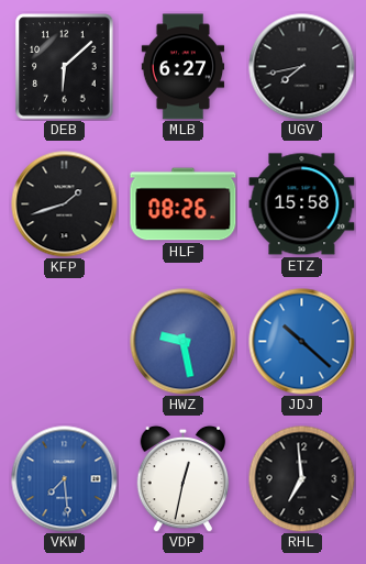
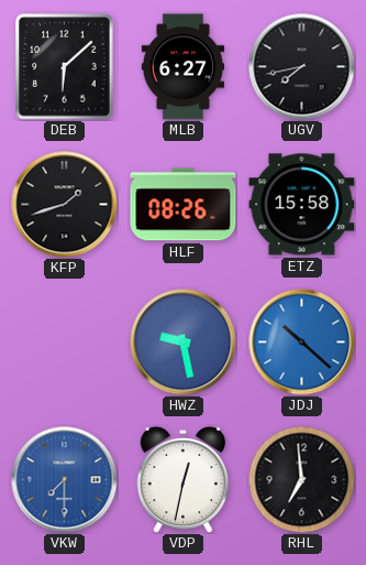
VKW: 7:29 -> 7:30
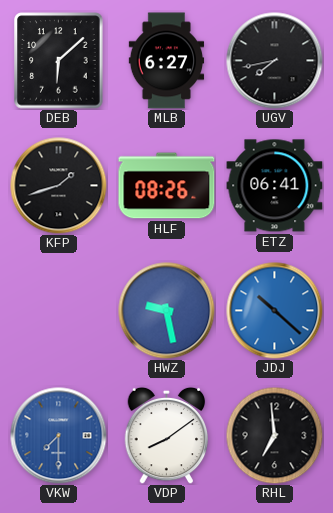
ETZ: 15:58 -> 06:41
VDP: 12:32 -> 8:09
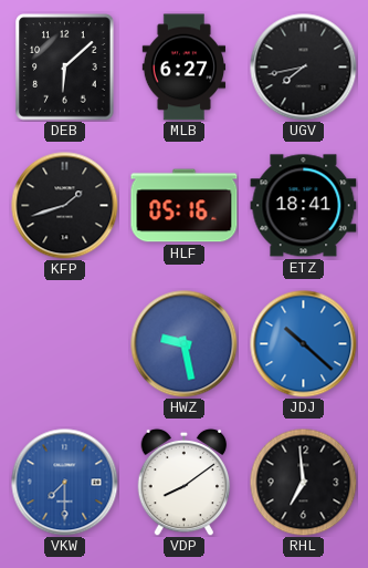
HLF: 08:26 -> 05:16
ETZ: 06:41 -> 18:41
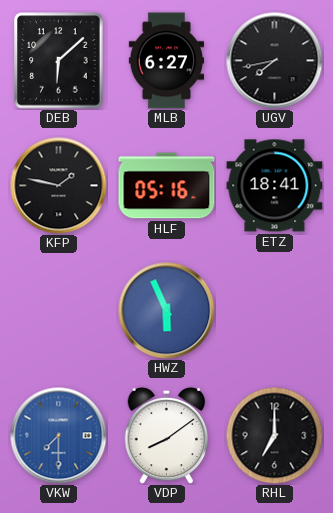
KFP: 1:42 -> 1:47
HWZ: 9:28 -> 5:56
JDJ: 10:22 -> none
RHL: 6:59 -> 7:00
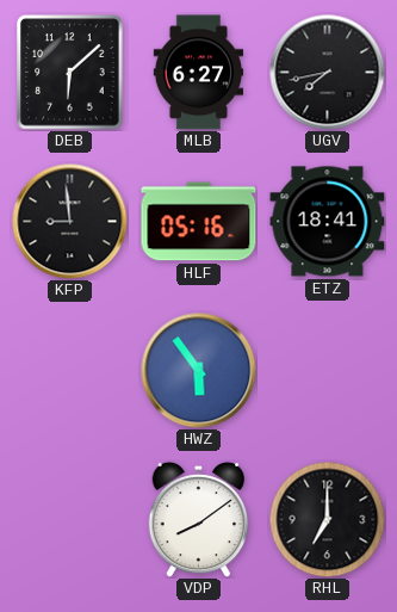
KFP: 1:47 -> 8:59
HWZ: 5:56 -> 5:54
VKW: 7:30 -> none
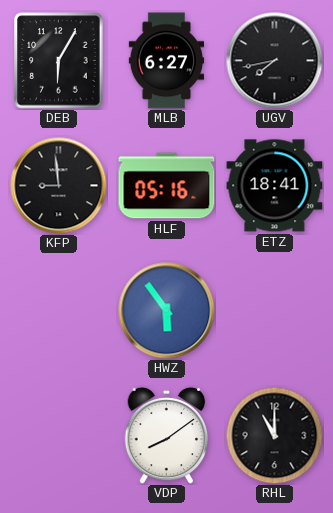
DEB: 6:08 -> 6:05
RHL: 7:00 -> 11:00
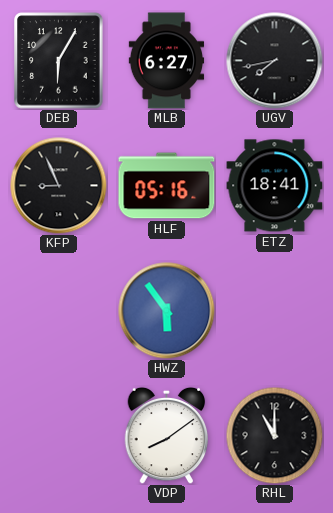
KFP: 8:59 -> 8:56
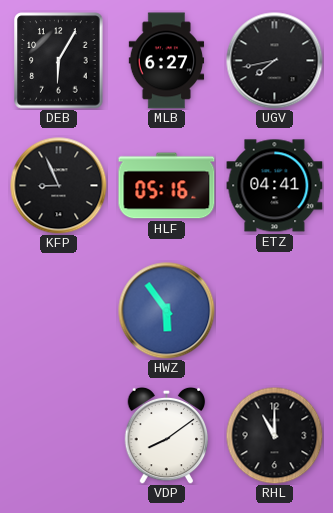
ETZ: 18:41 -> 04:41
